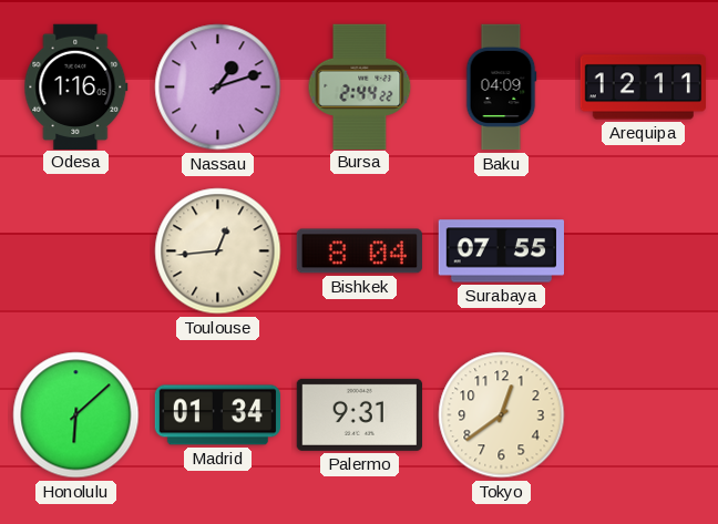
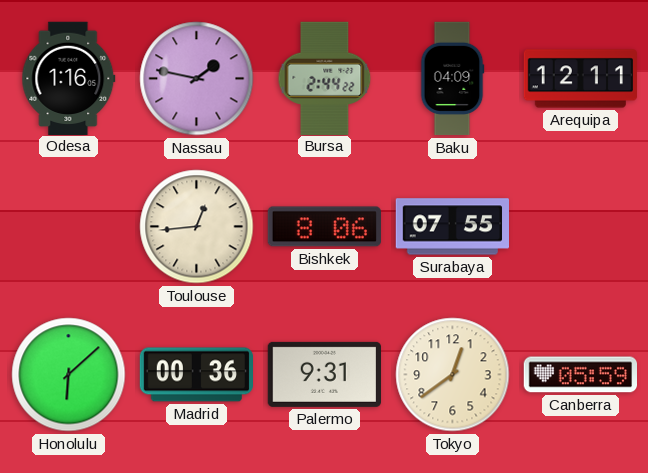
Nassau: 1:12 -> 1:47
Bishkek: 8:04 -> 8:06
Madrid: 01:34 -> 00:36
Canberra: none -> 05:59
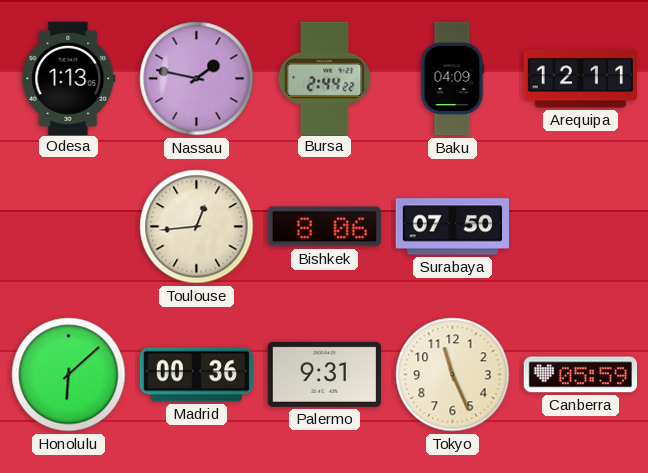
Odesa: 1:16 -> 1:13
Surabaya: 07:55 -> 07:50
Tokyo: 12:39 -> 11:26
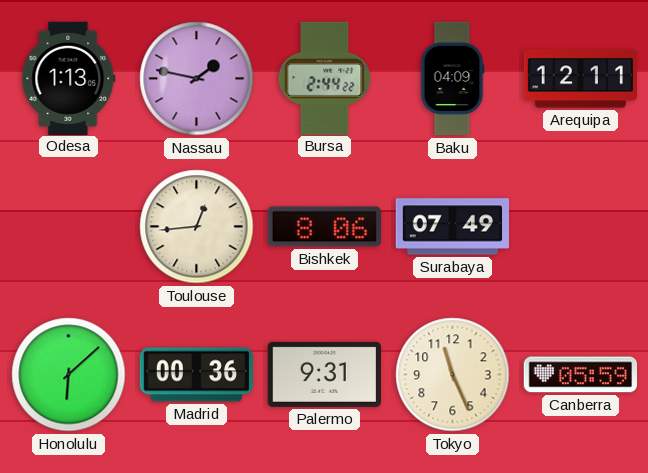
Surabaya: 07:50 -> 07:49
